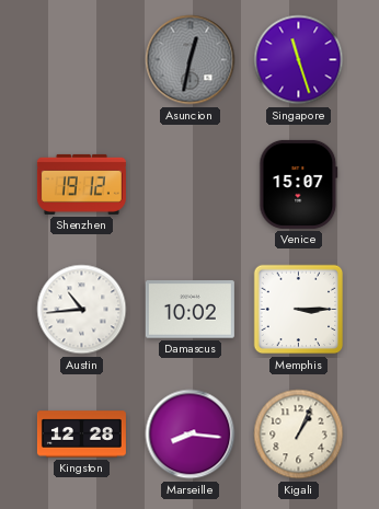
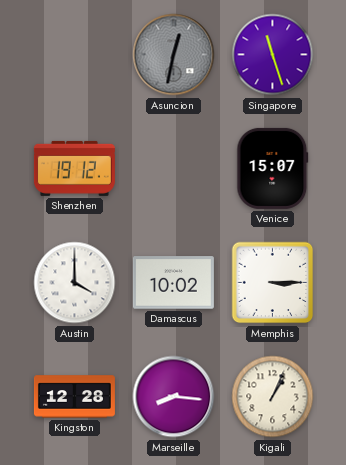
Austin: 10:44 -> 4:00
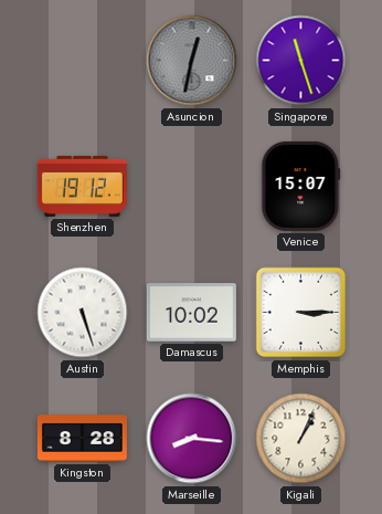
Austin: 4:00 -> 5:27
Kingston: 12:28 -> 8:28
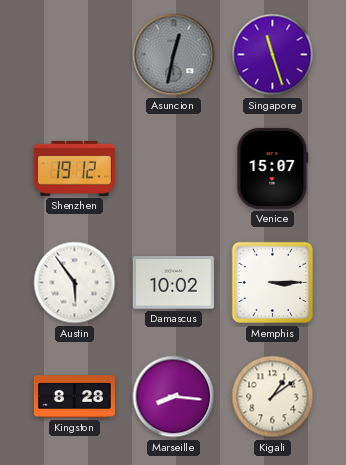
Austin: 5:27 -> 5:54
Kigali: 1:04 -> 1:09
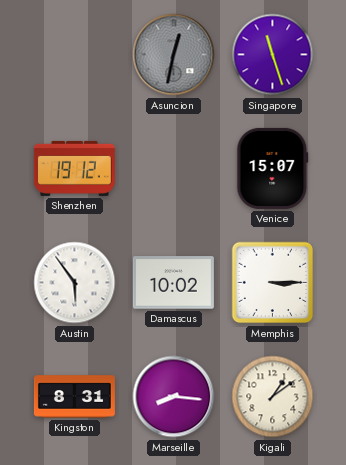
Kingston: 8:28 -> 8:31
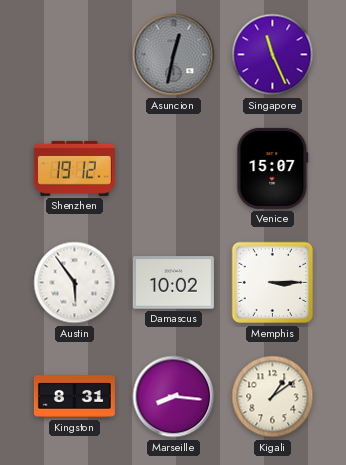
Singapore: 11:27 -> 11:26
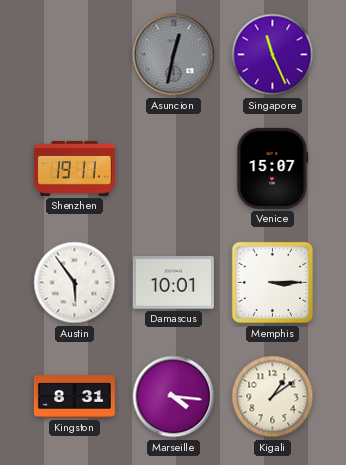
Shenzhen: 19:12 -> 19:11
Damascus: 10:02 -> 10:01
Marseille: 8:16 -> 4:16
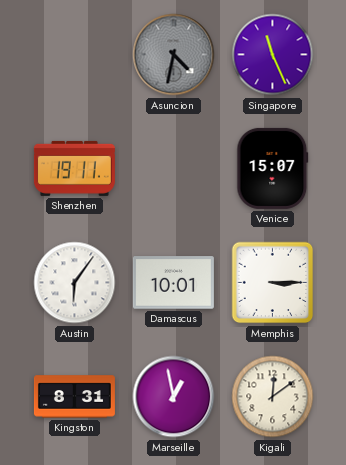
Asuncion: 12:32 -> 4:32
Austin: 5:54 -> 6:06
Marseille: 4:16 -> 12:58
Kigali: 1:09 -> 12:09
